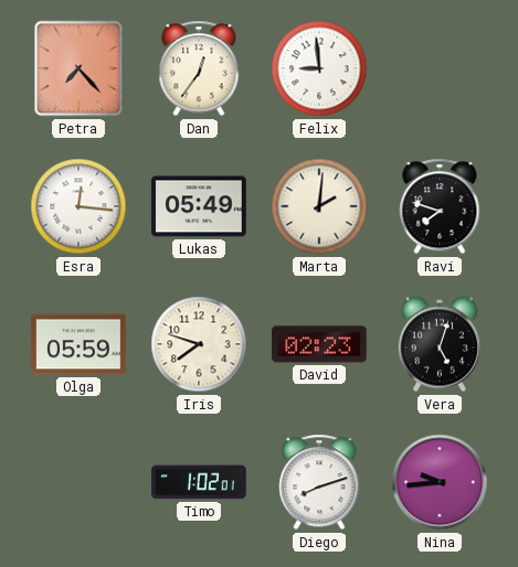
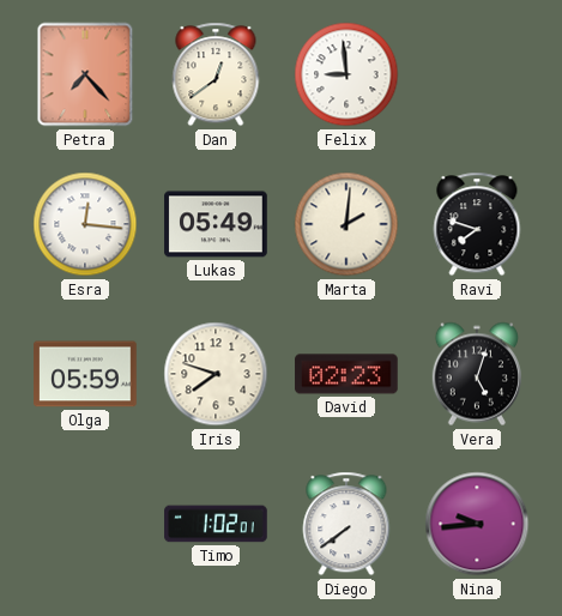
Dan: 12:36 -> 12:39
Diego: 8:12 -> 7:39
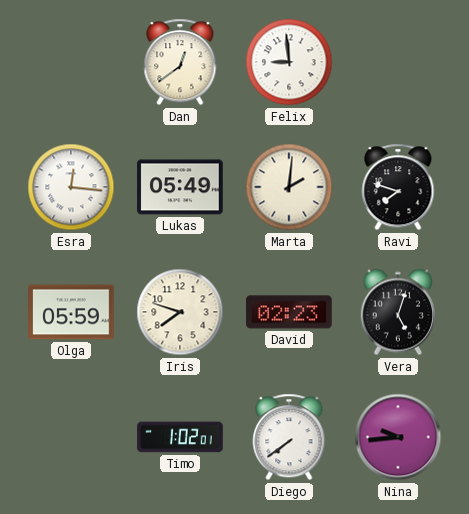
Petra: 7:23 -> none
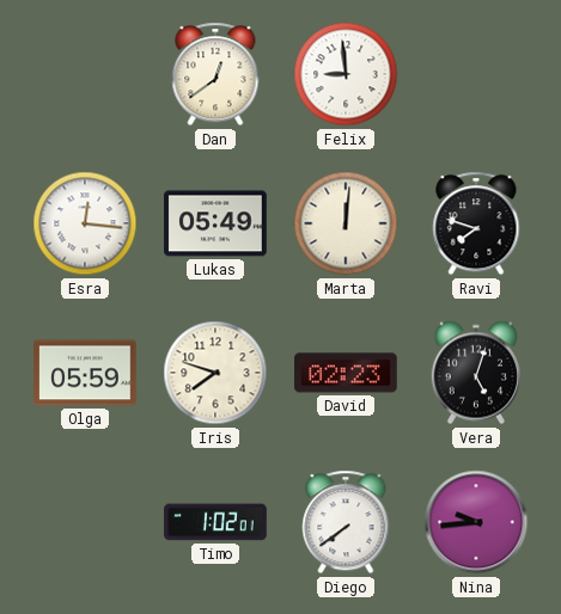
Marta: 2:01 -> 12:01
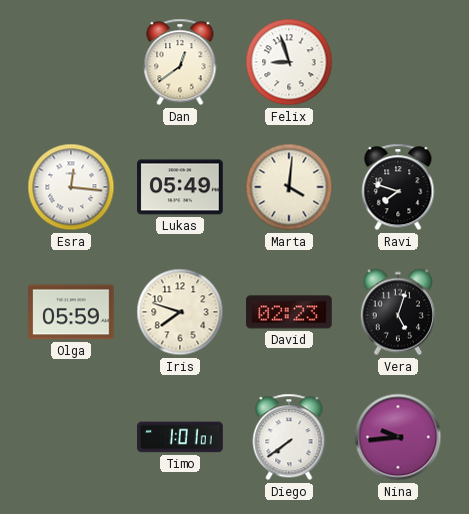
Felix: 8:59 -> 8:57
Marta: 12:01 -> 4:01
Timo: 1:02 -> 1:01
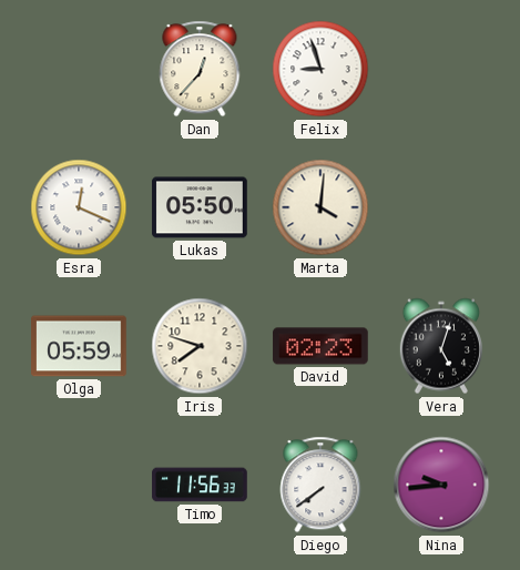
Dan: 12:39 -> 12:37
Esra: 12:16 -> 12:19
Lukas: 05:49 -> 05:50
Ravi: 7:48 -> none
Timo: 1:01 -> 11:56
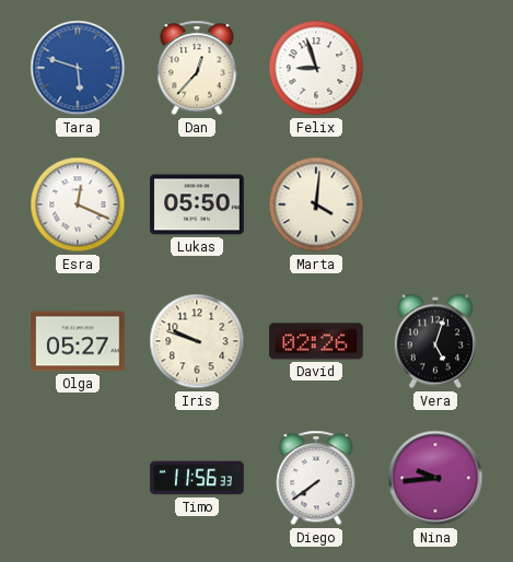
Tara: none -> 5:48
Olga: 05:59 -> 05:27
Iris: 7:48 -> 9:48
David: 02:23 -> 02:26
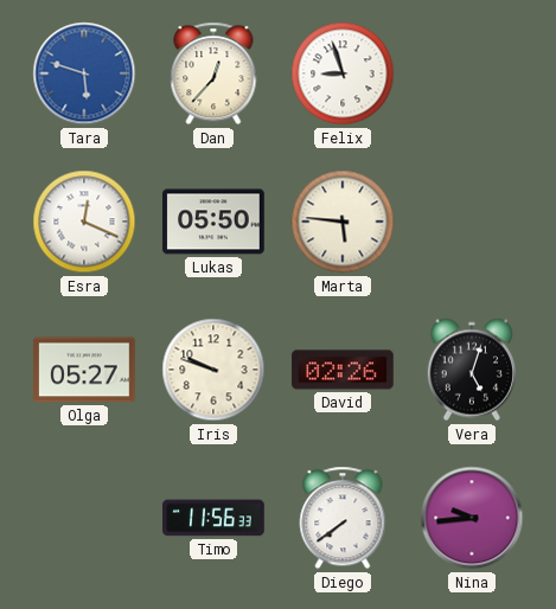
Marta: 4:01 -> 5:46
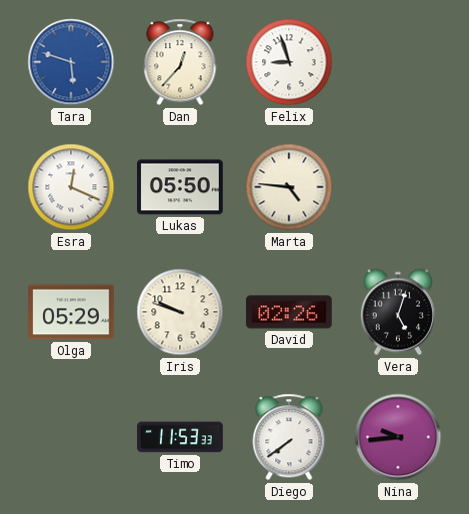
Marta: 5:46 -> 4:46
Olga: 05:27 -> 05:29
Timo: 11:56 -> 11:53
